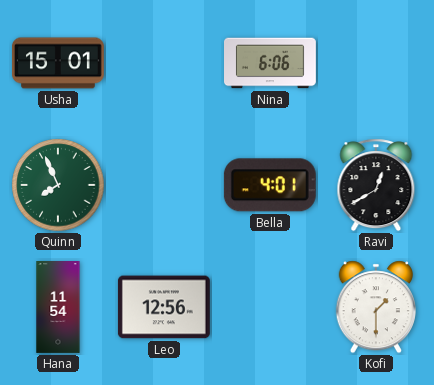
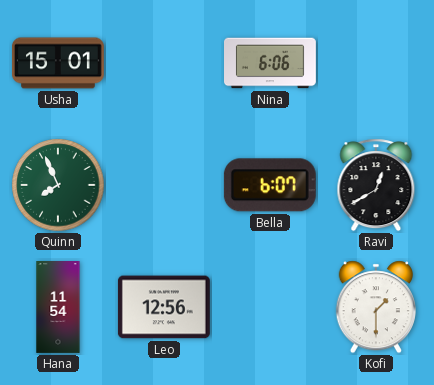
Bella: 4:01 -> 6:07
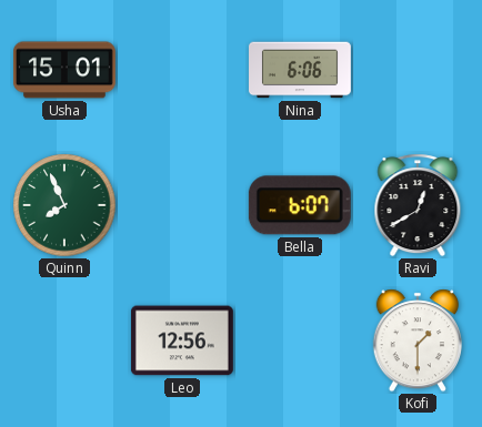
Hana: 11:54 -> none
